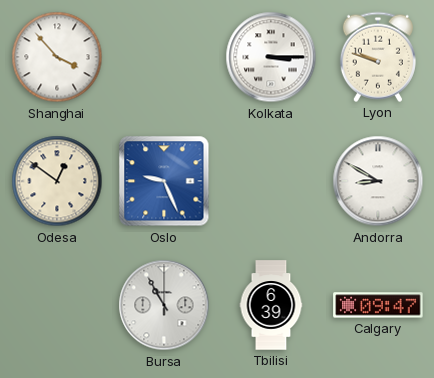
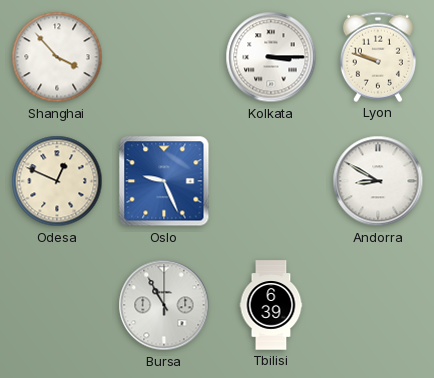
Odesa: 12:51 -> 12:49
Calgary: 09:47 -> none
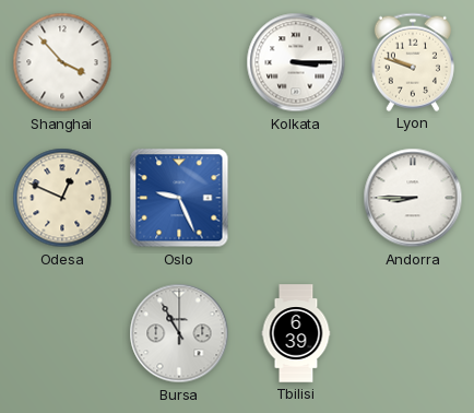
Andorra: 8:50 -> 8:45
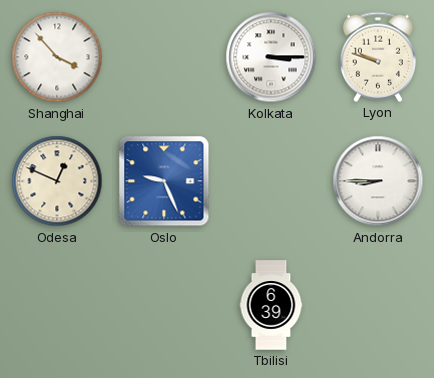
Bursa: 10:55 -> none
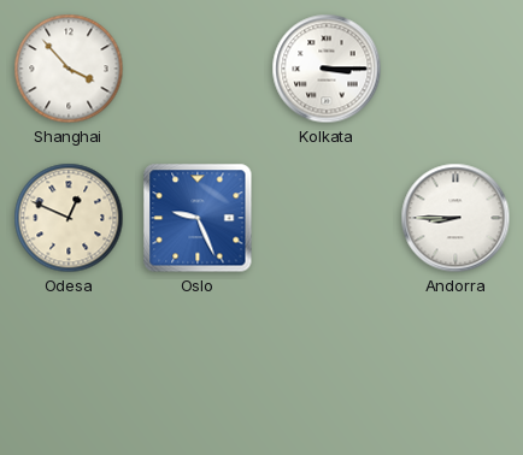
Lyon: 9:48 -> none
Tbilisi: 6:39 -> none
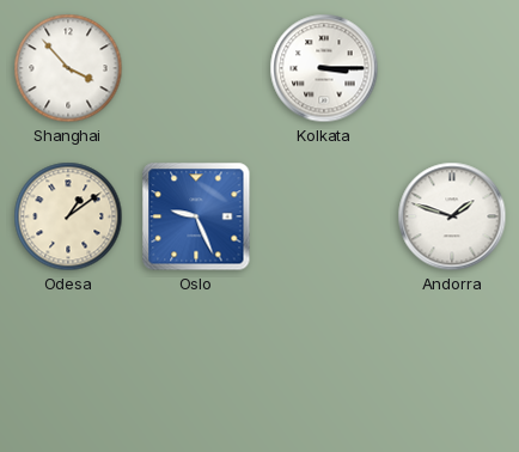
Odesa: 12:49 -> 1:09
Andorra: 8:45 -> 1:48
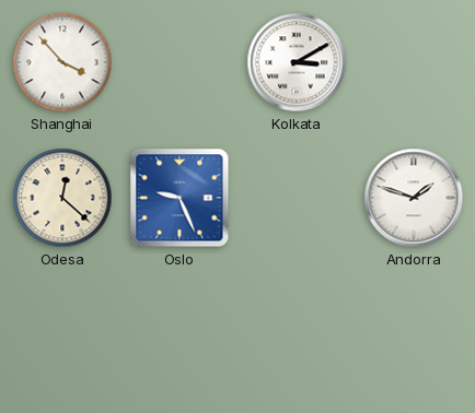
Kolkata: 3:15 -> 3:10
Odesa: 1:09 -> 12:22
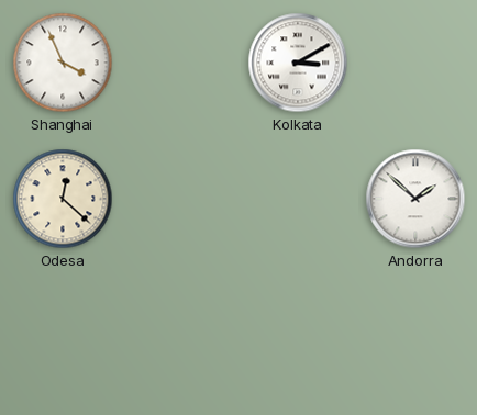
Shanghai: 3:53 -> 3:56
Oslo: 9:26 -> none
Andorra: 1:48 -> 1:52
